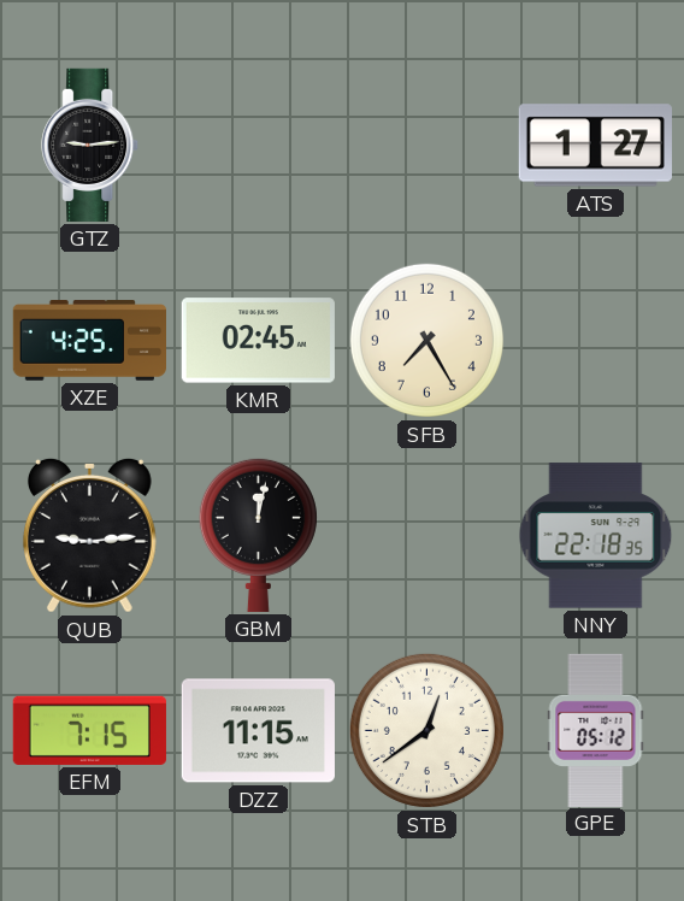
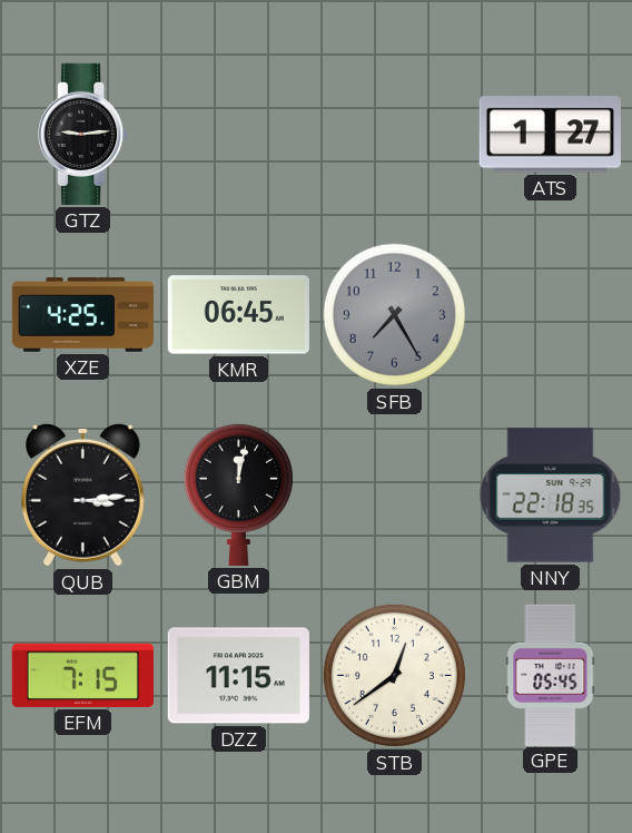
KMR: 02:45 -> 06:45
SFB dial: cream -> grey
QUB: 9:14 -> 3:14
GPE: 05:12 -> 05:45
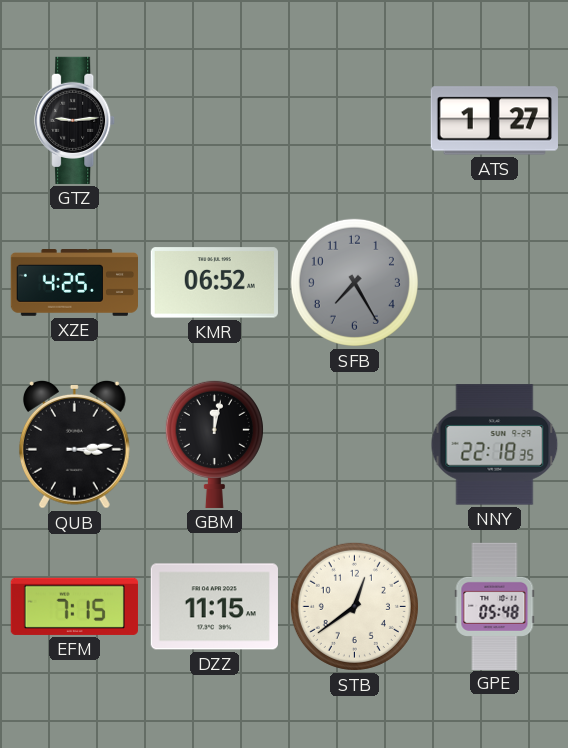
KMR: 06:45 -> 06:52
GPE: 05:45 -> 05:48
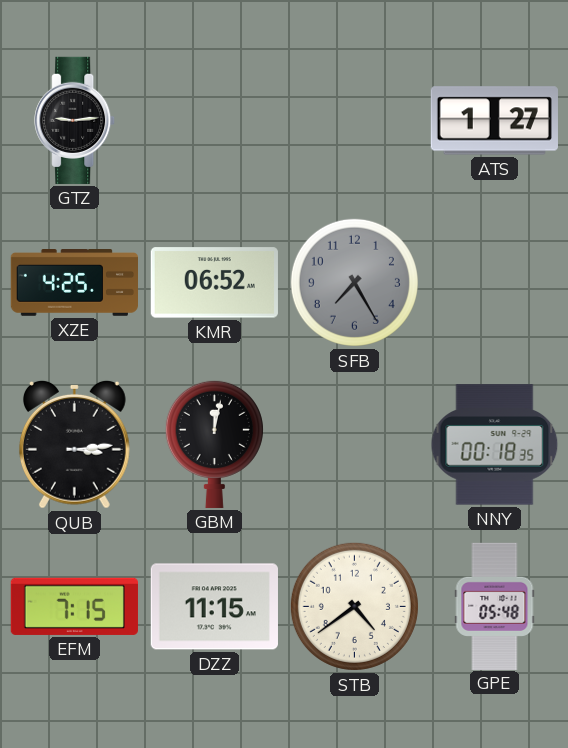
NNY: 22:18 -> 00:18
STB: 12:39 -> 4:39
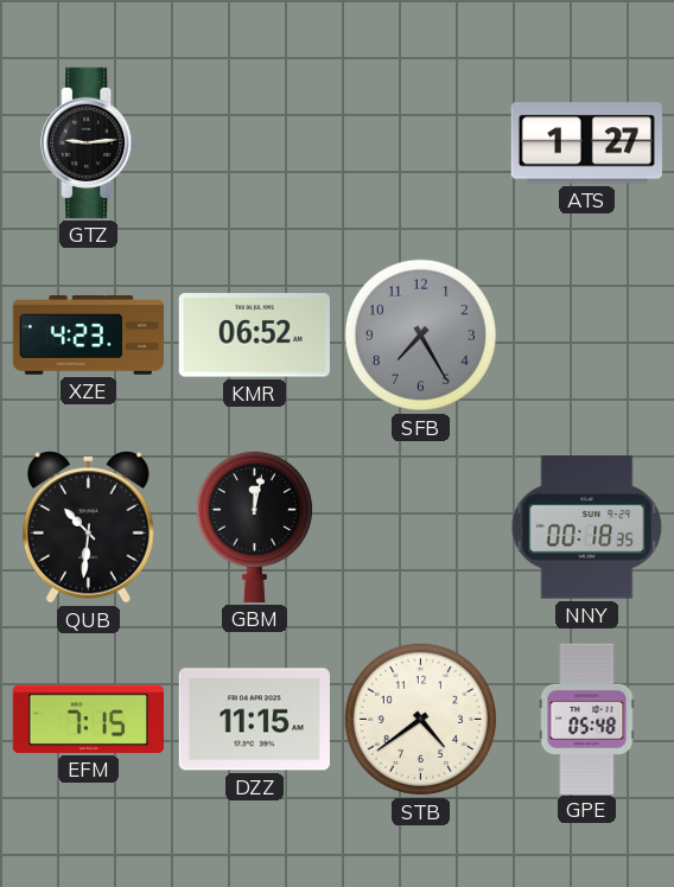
XZE: 4:25 -> 4:23
QUB: 3:14 -> 10:31
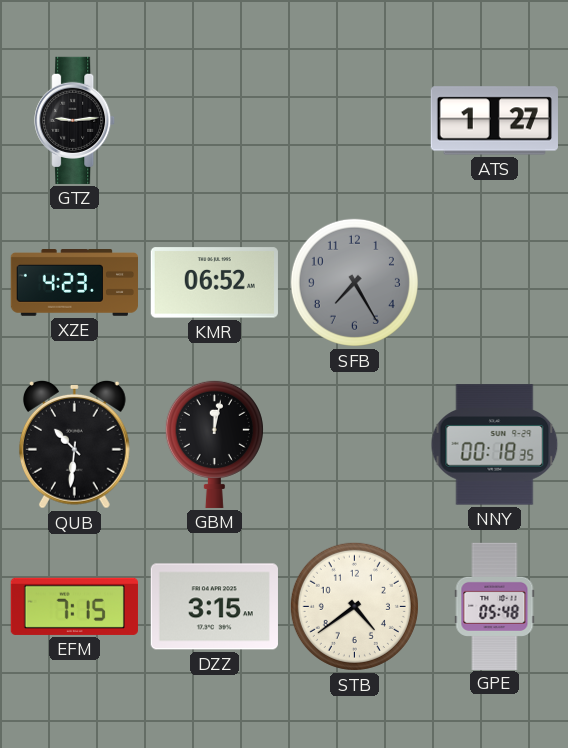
DZZ: 11:15 -> 3:15
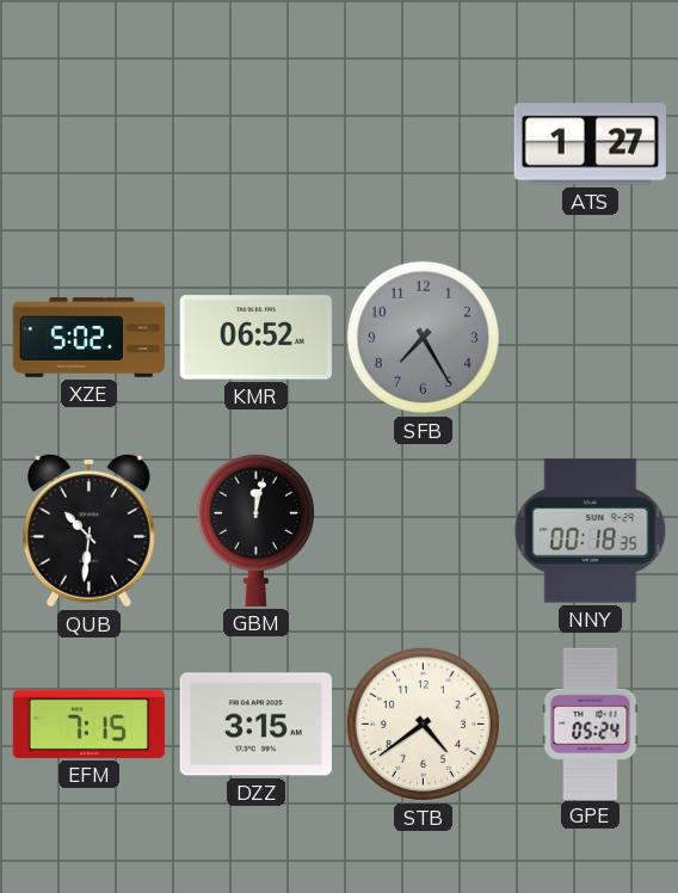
GTZ: 9:14 -> none
XZE: 4:23 -> 5:02
GPE: 05:48 -> 05:24
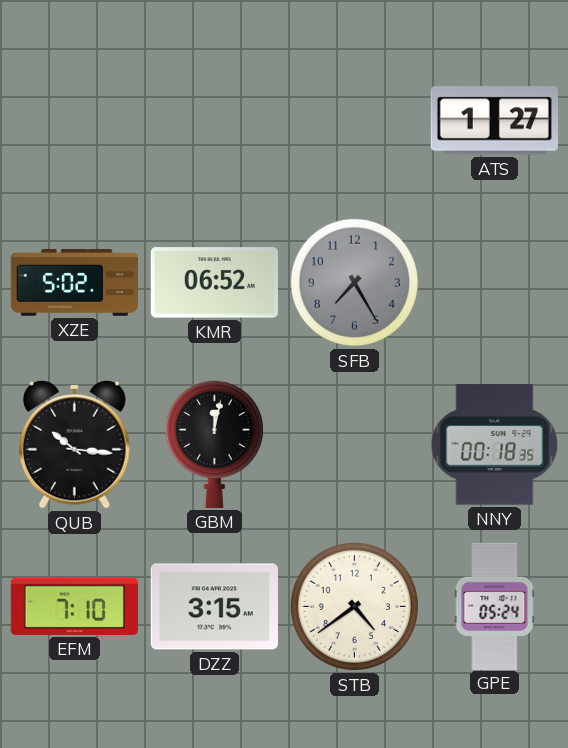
QUB: 10:31 -> 10:16
EFM: 7:15 -> 7:10
